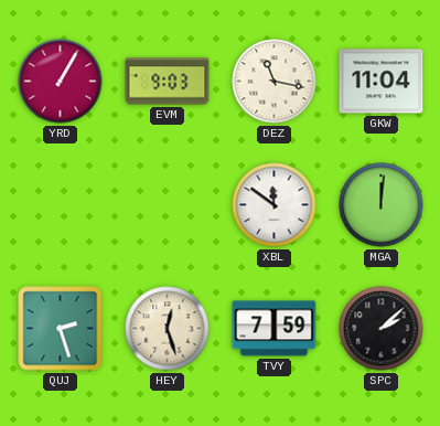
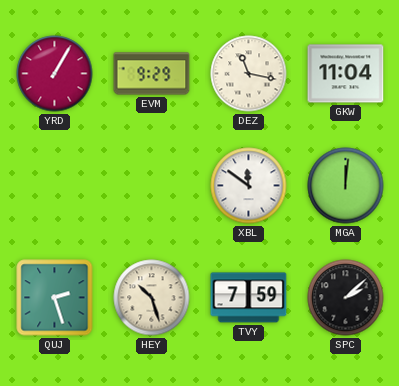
EVM: 9:03 -> 9:29
HEY: 12:27 -> 10:27
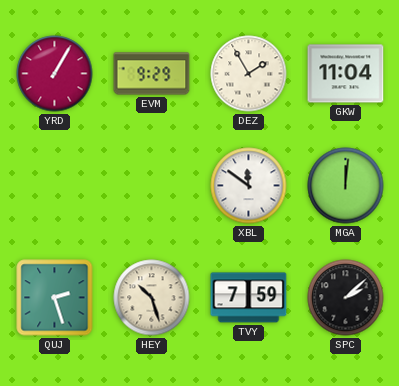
DEZ: 11:17 -> 1:55
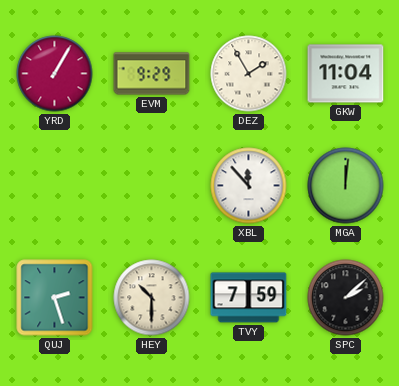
XBL: 11:51 -> 11:53
HEY: 10:27 -> 10:30
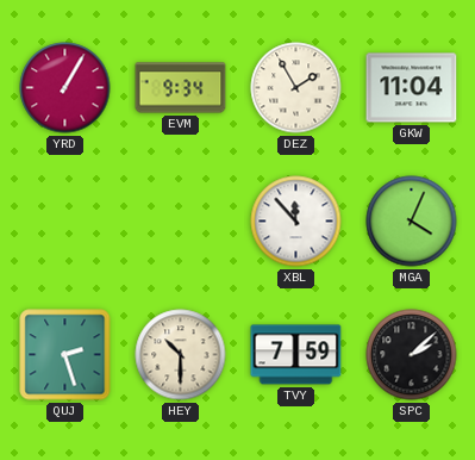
EVM: 9:29 -> 9:34
MGA: 12:01 -> 4:04
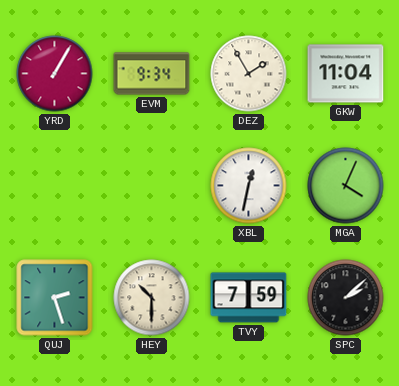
XBL: 11:53 -> 12:32
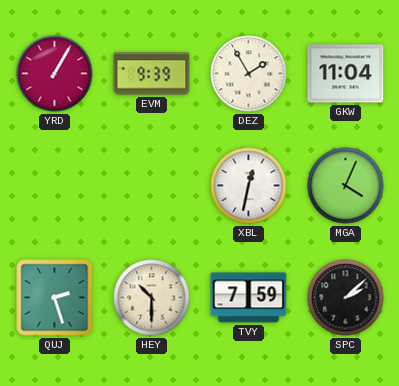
EVM: 9:34 -> 9:39
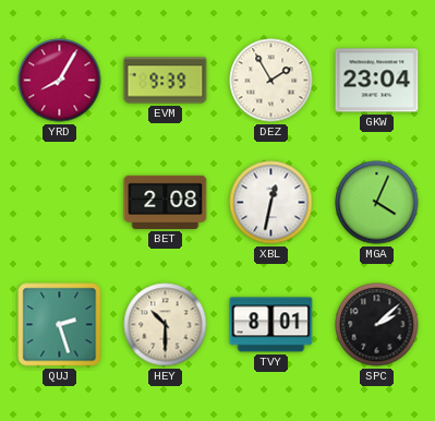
YRD: 1:05 -> 8:05
GKW: 11:04 -> 23:04
BET: none -> 2:08
TVY: 7:59 -> 8:01
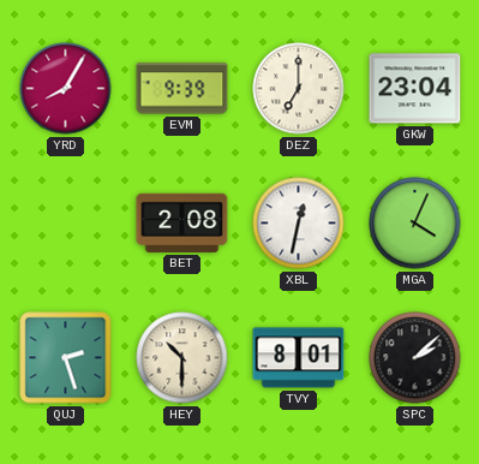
DEZ: 1:55 -> 7:00
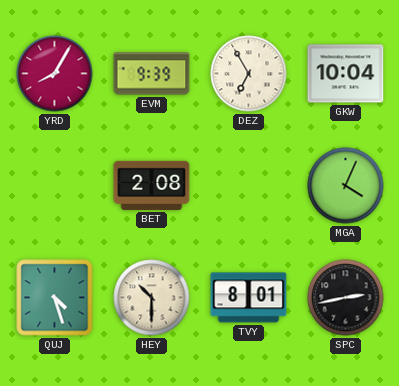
DEZ: 7:00 -> 6:55
GKW: 23:04 -> 10:04
XBL: 12:32 -> none
QUJ: 2:27 -> 4:27
SPC: 2:08 -> 2:43
